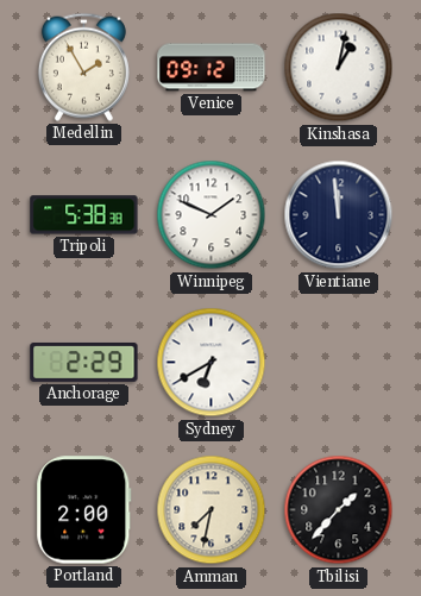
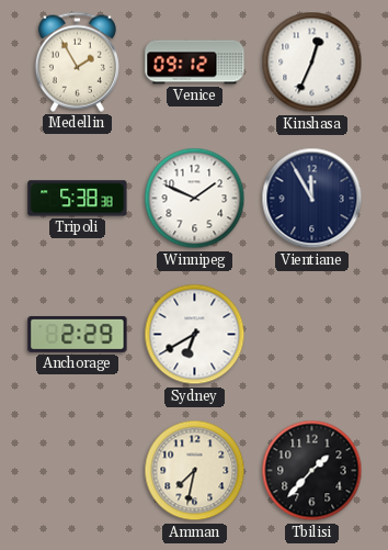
Kinshasa: 1:02 -> 12:34
Vientiane: 11:59 -> 11:55
Portland: 2:00 -> none
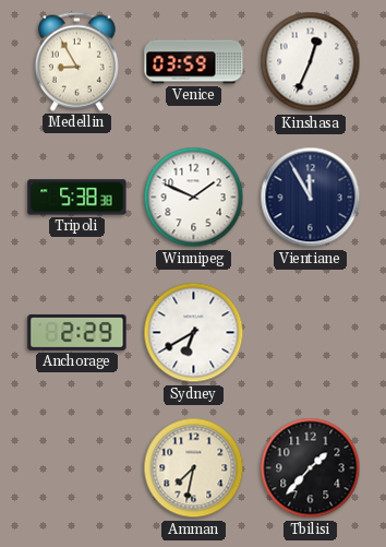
Medellin: 1:55 -> 8:55
Venice: 09:12 -> 03:59
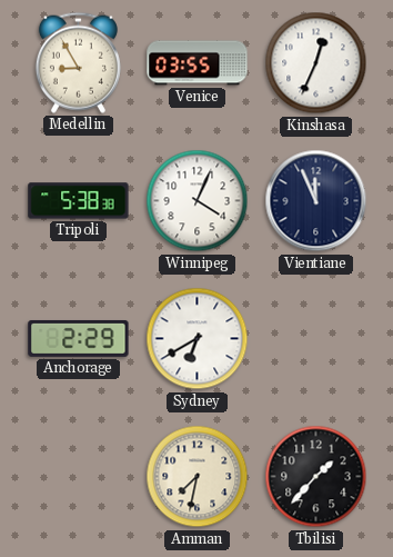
Venice: 03:59 -> 03:55
Winnipeg: 1:49 -> 4:04
Vientiane: 11:55 -> 11:56
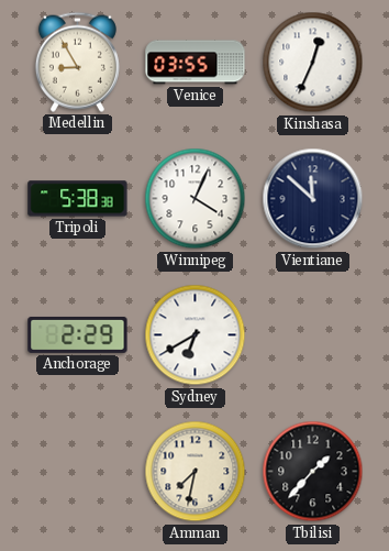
Vientiane: 11:56 -> 11:52
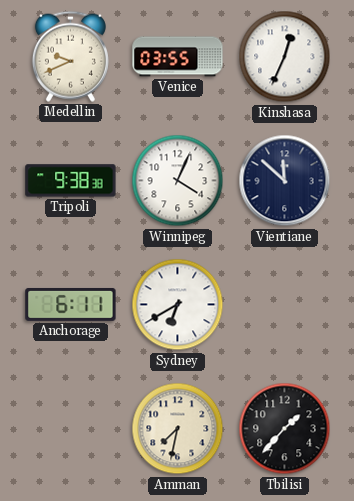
Medellin: 8:55 -> 9:41
Tripoli: 5:38 -> 9:38
Anchorage: 2:29 -> 6:11
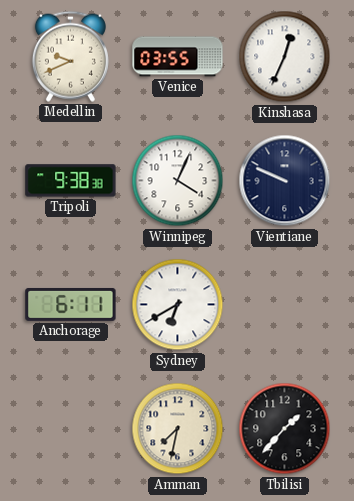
Vientiane: 11:52 -> 9:49
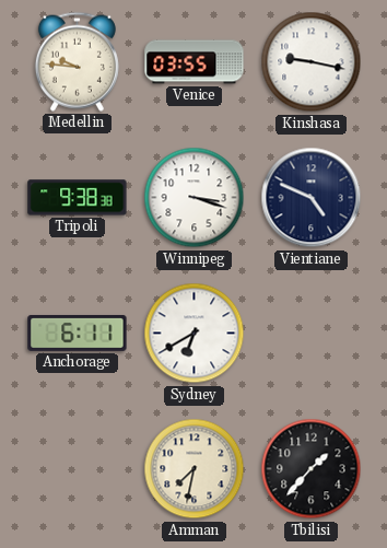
Medellin: 9:41 -> 9:46
Kinshasa: 12:34 -> 9:17
Winnipeg: 4:04 -> 3:18
Vientiane: 9:49 -> 4:49
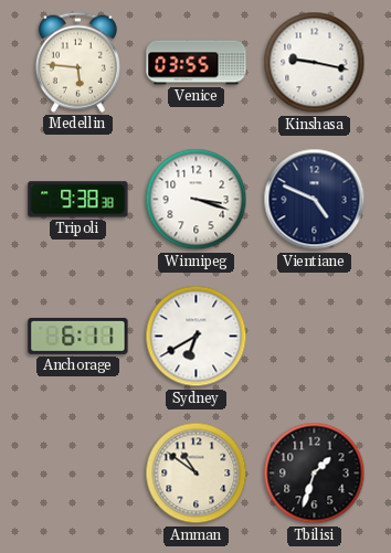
Medellin: 9:46 -> 5:46
Amman: 7:32 -> 10:51
Tbilisi: 1:37 -> 1:33
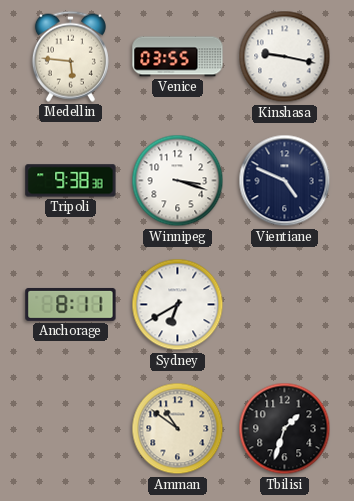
Anchorage: 6:11 -> 8:11
